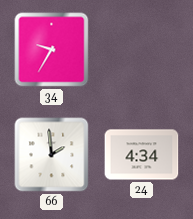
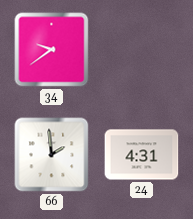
34: 9:35 -> 9:39
24: 4:34 -> 4:31
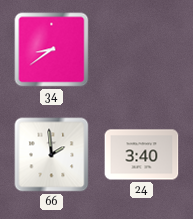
34: 9:39 -> 8:39
24: 4:31 -> 3:40
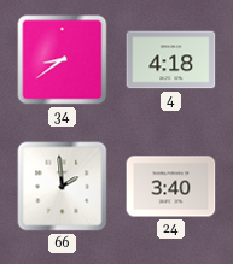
4: none -> 4:18
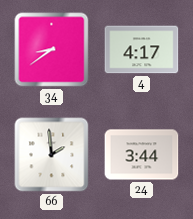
4: 4:18 -> 4:17
24: 3:40 -> 3:44
